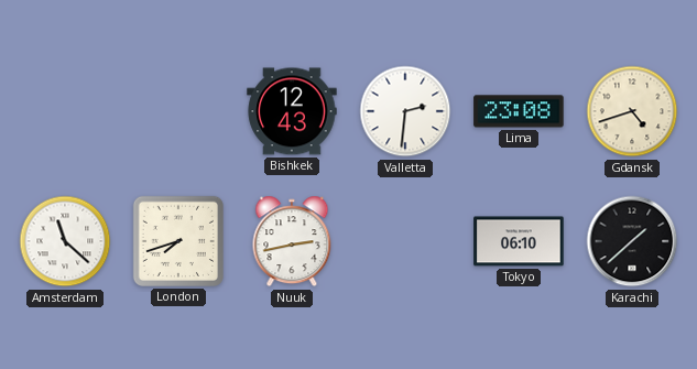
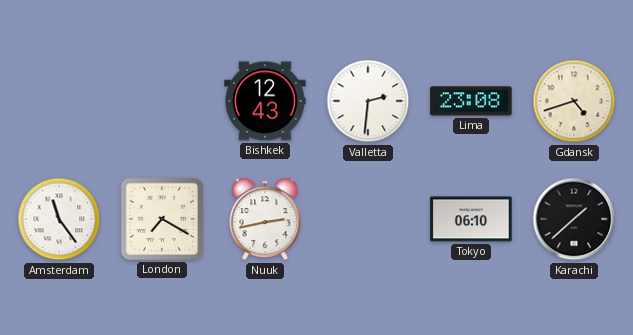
Amsterdam: 11:22 -> 11:24
London: 7:42 -> 7:20
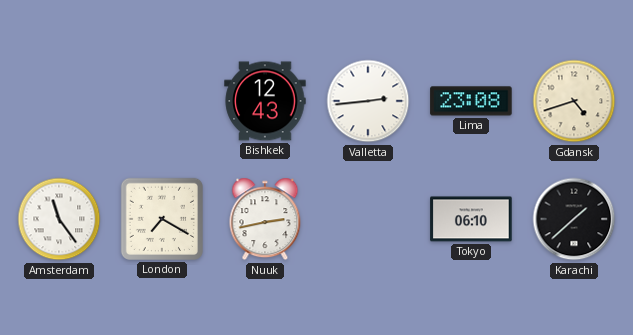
Valletta: 2:31 -> 2:44
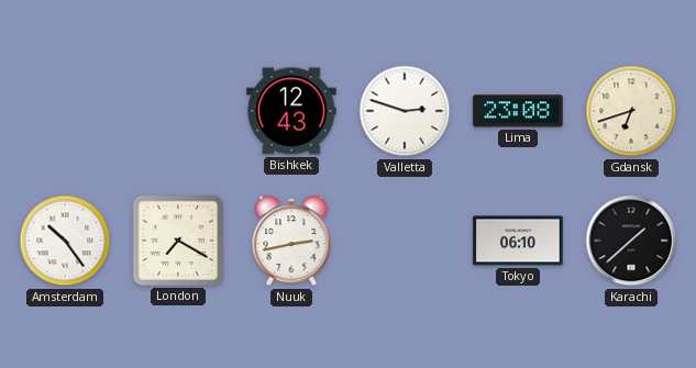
Valletta: 2:44 -> 2:48
Gdansk: 4:42 -> 6:42
Amsterdam: 11:24 -> 10:24
